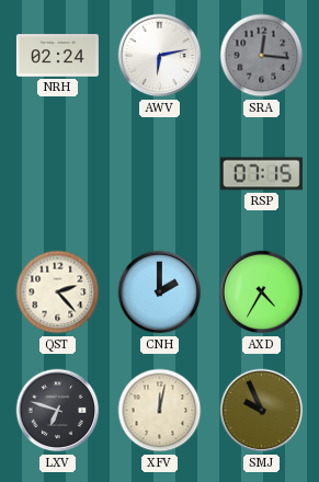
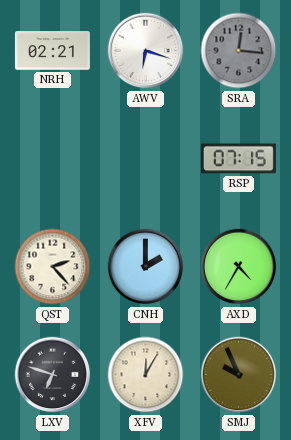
NRH: 02:24 -> 02:21
AWV: 6:13 -> 6:18
XFV: 12:02 -> 12:05
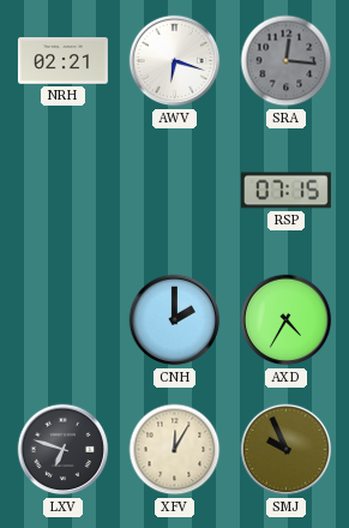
QST: 2:23 -> none
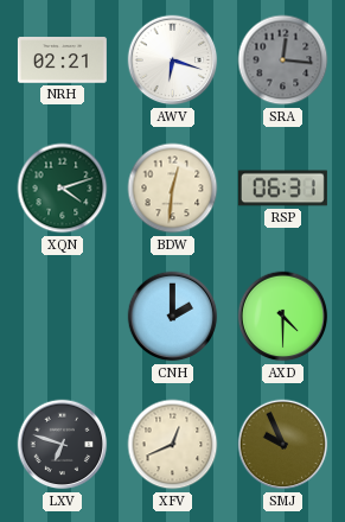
XQN: none -> 4:12
BDW: none -> 12:31
RSP: 07:15 -> 06:31
AXD: 4:35 -> 4:30
XFV: 12:05 -> 12:41
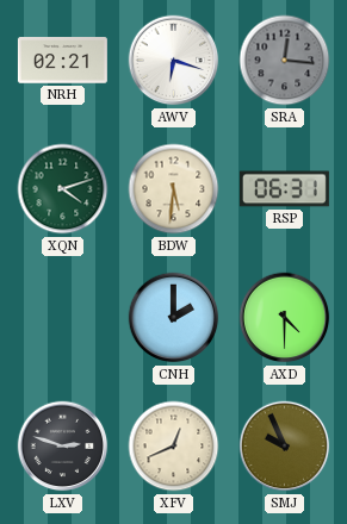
BDW: 12:31 -> 5:31
LXV: 6:48 -> 2:48
